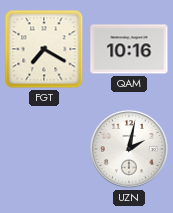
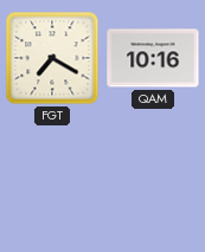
UZN: 2:02 -> none
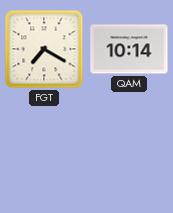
QAM: 10:16 -> 10:14
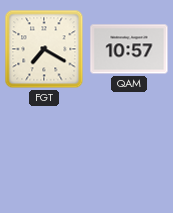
QAM: 10:14 -> 10:57
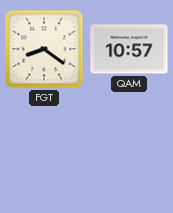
FGT: 7:20 -> 8:21
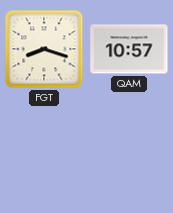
FGT: 8:21 -> 8:18
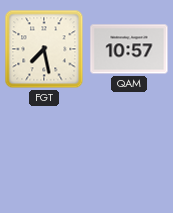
FGT: 8:18 -> 7:28
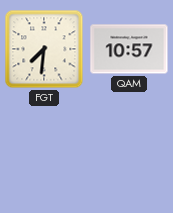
FGT: 7:28 -> 7:31
